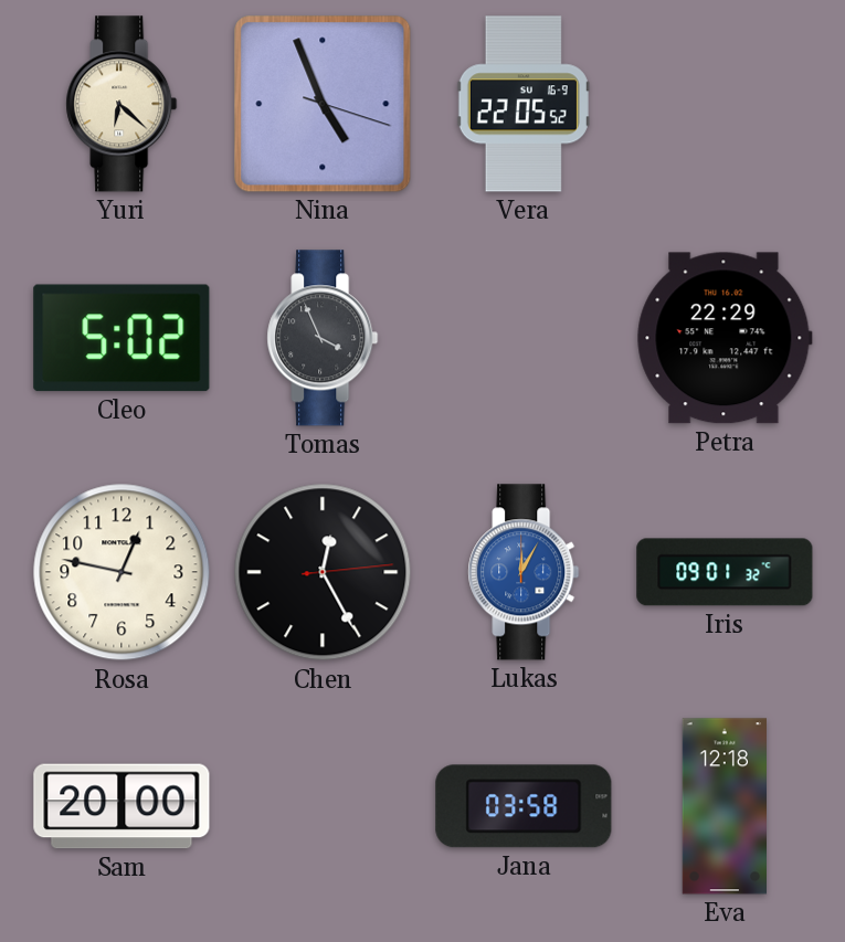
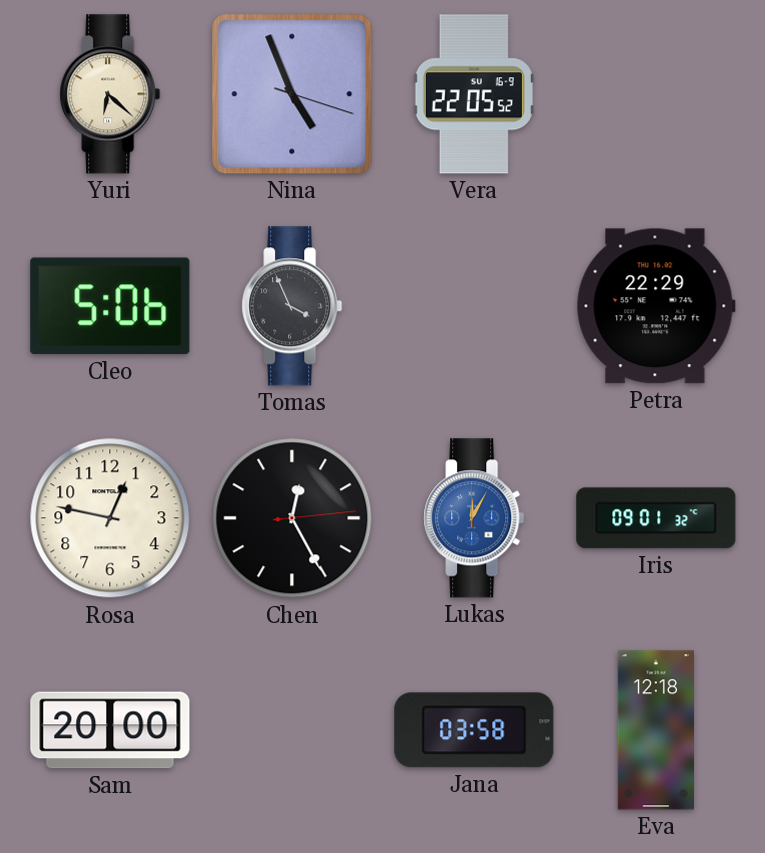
Cleo: 5:02 -> 5:06
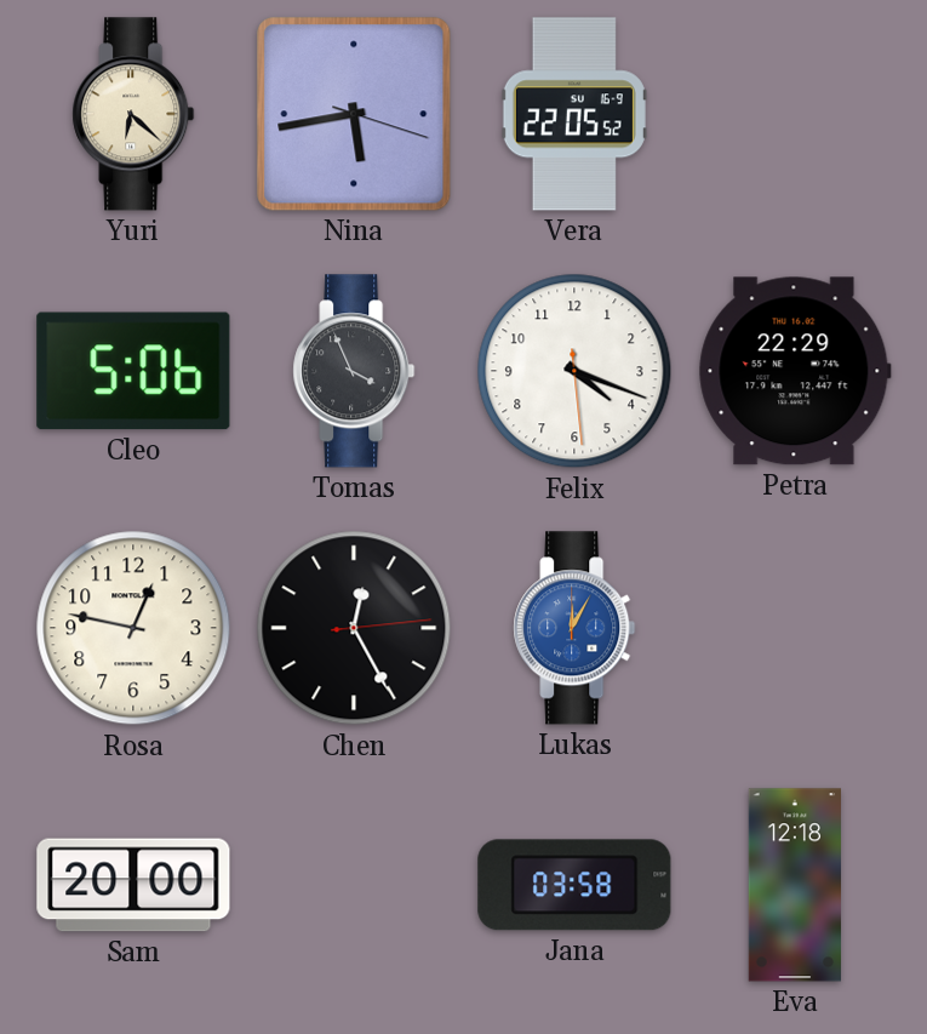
Nina: 4:56 -> 5:43
Felix: none -> 4:18
Iris: 09:01 -> none
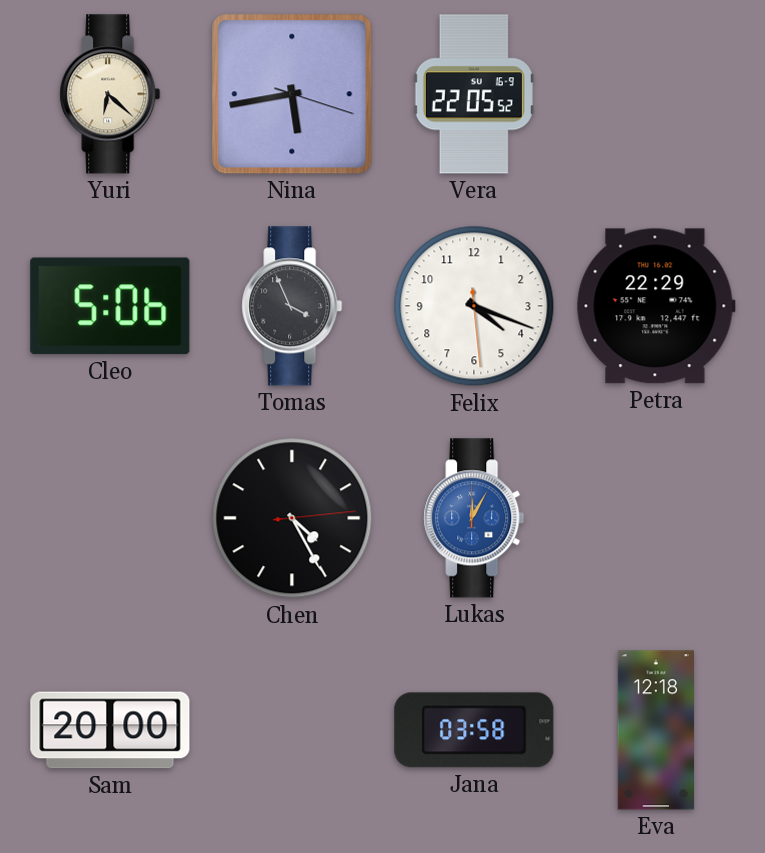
Rosa: 12:47 -> none
Chen: 12:25 -> 4:25
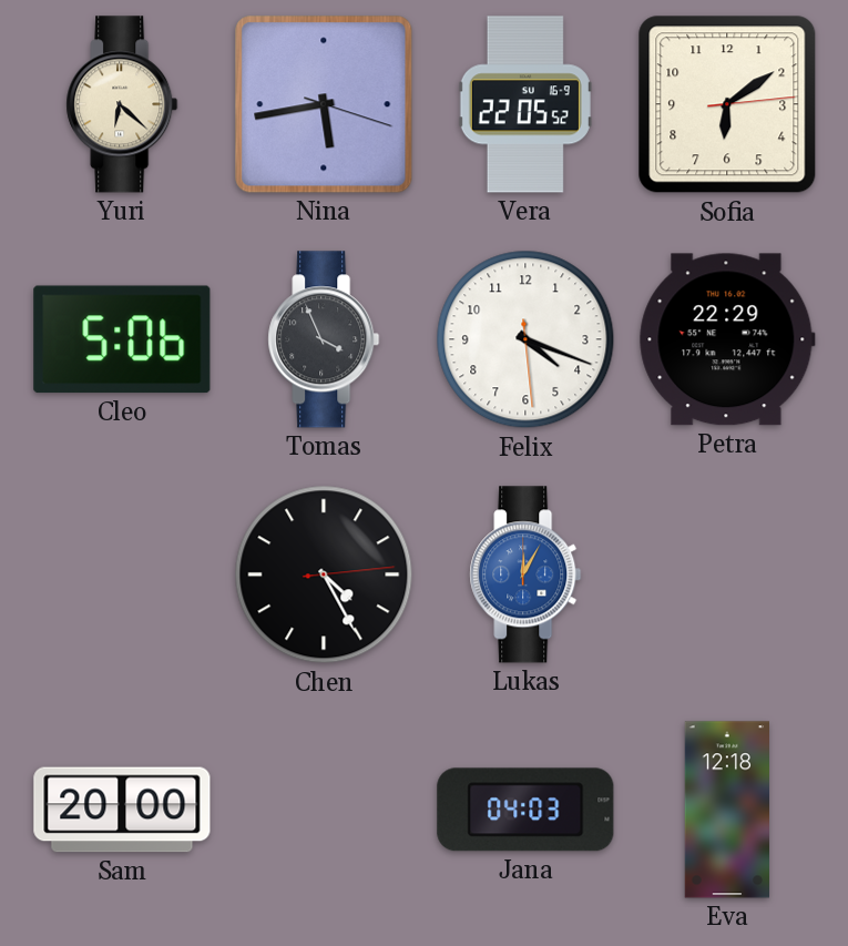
Sofia: none -> 6:09
Jana: 03:58 -> 04:03
